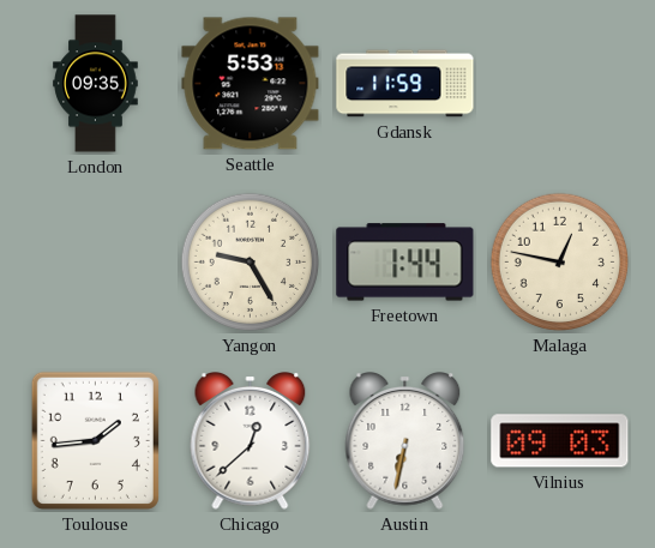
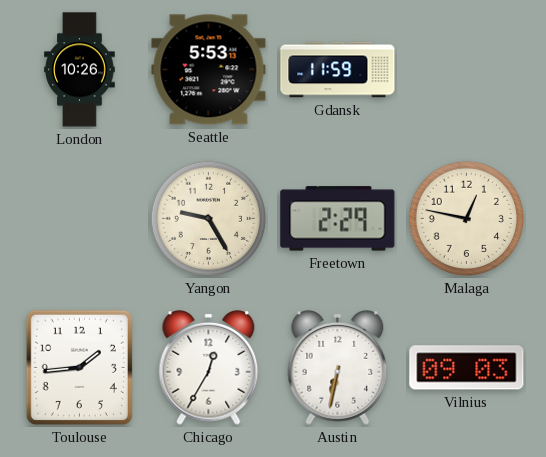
London: 09:35 -> 10:26
Freetown: 1:44 -> 2:29
Chicago: 12:38 -> 12:35
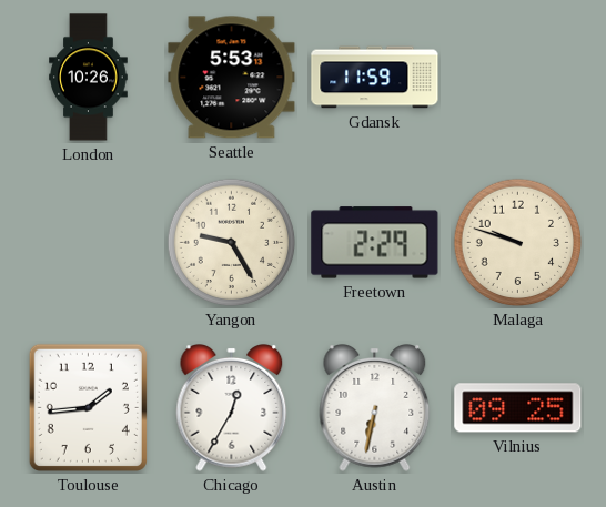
Malaga: 12:47 -> 9:48
Vilnius: 09:03 -> 09:25
